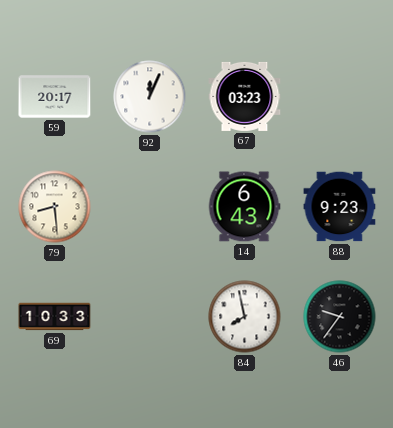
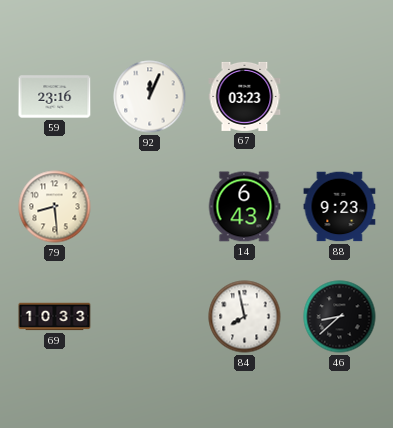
59: 20:17 -> 23:16
46: 9:36 -> 8:38
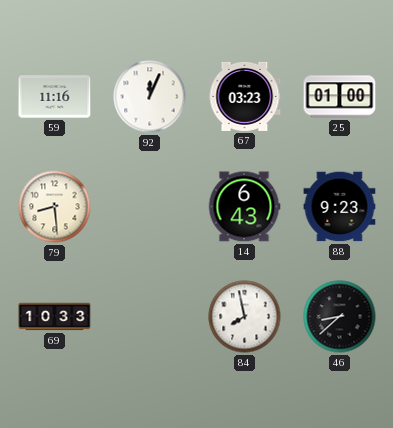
59: 23:16 -> 11:16
25: none -> 01:00
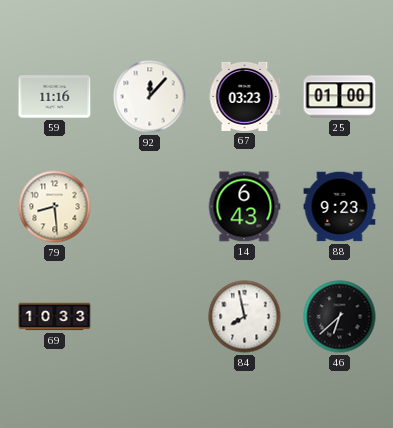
92: 12:04 -> 12:07
46: 8:38 -> 6:38
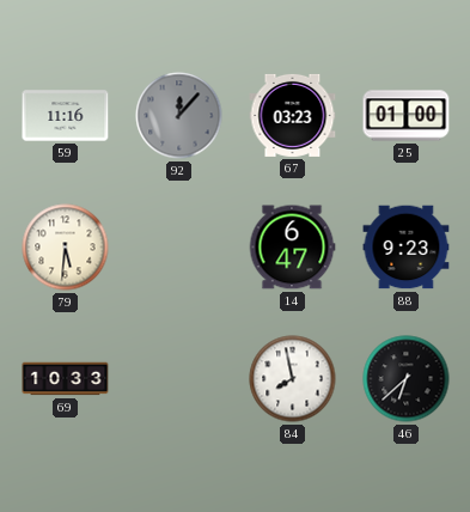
92 dial: white -> grey
79: 8:29 -> 5:31
14: 6:43 -> 6:47
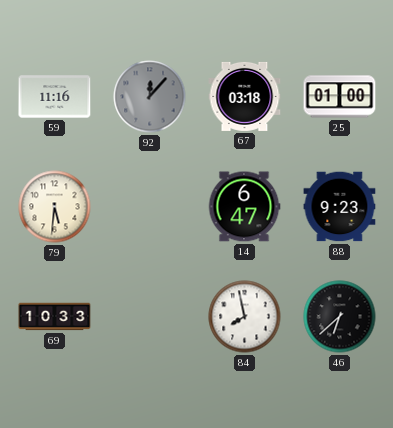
67: 03:23 -> 03:18
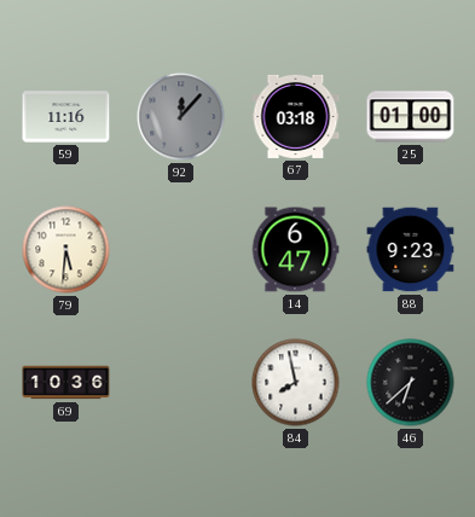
69: 10:33 -> 10:36
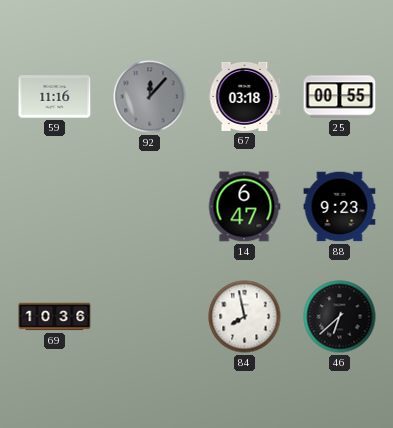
25: 01:00 -> 00:55
79: 5:31 -> none
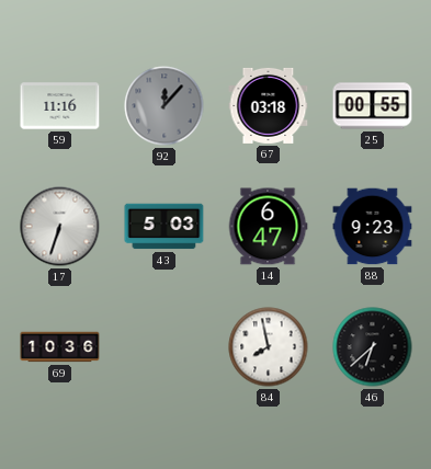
17: none -> 6:33
43: none -> 5:03
